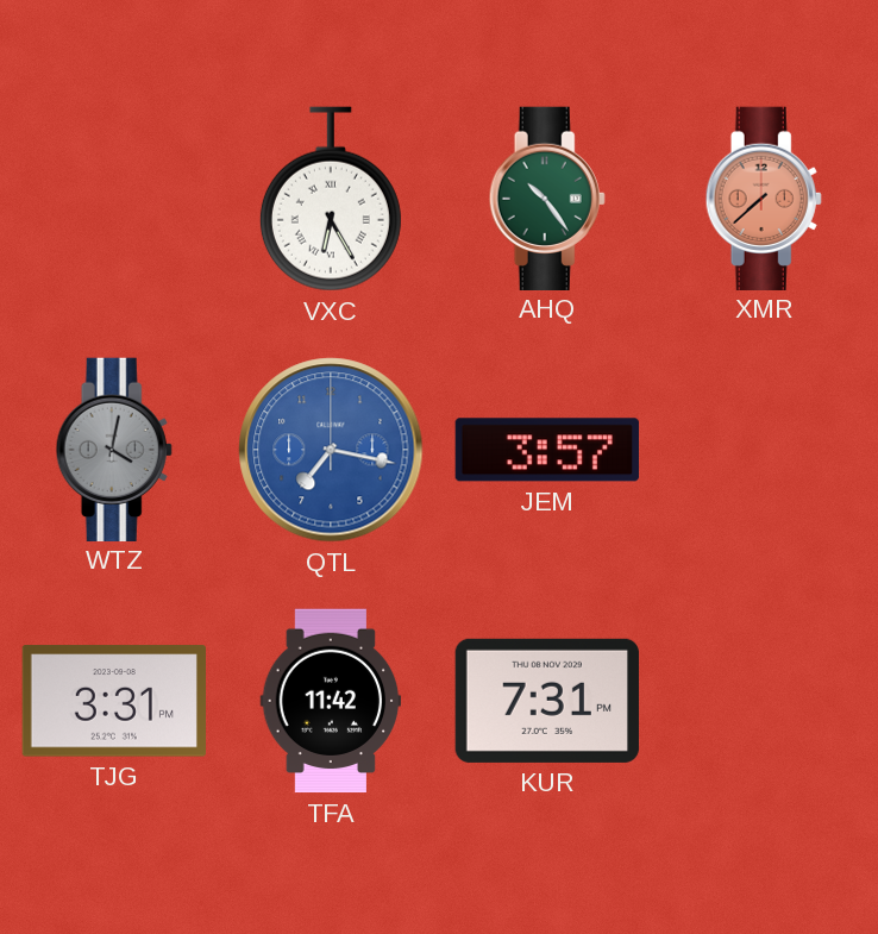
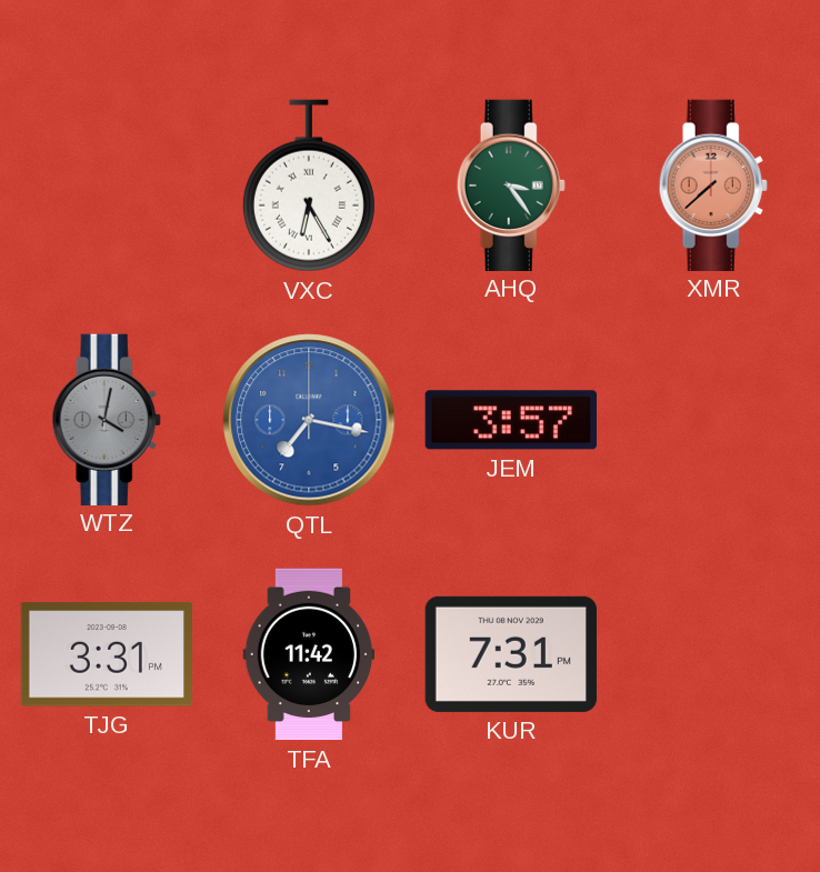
AHQ: 10:24 -> 3:24
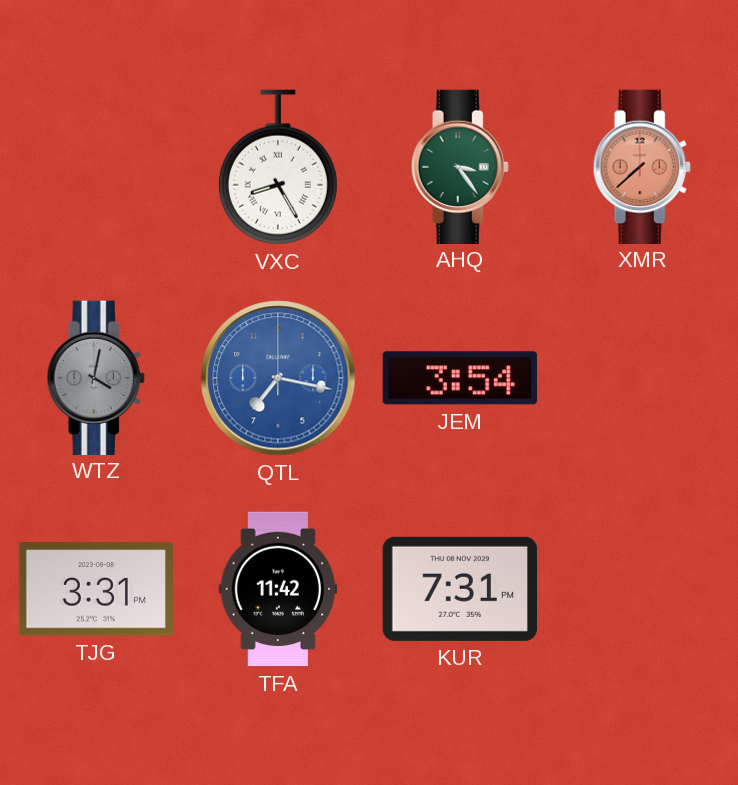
VXC: 6:25 -> 8:25
JEM: 3:57 -> 3:54
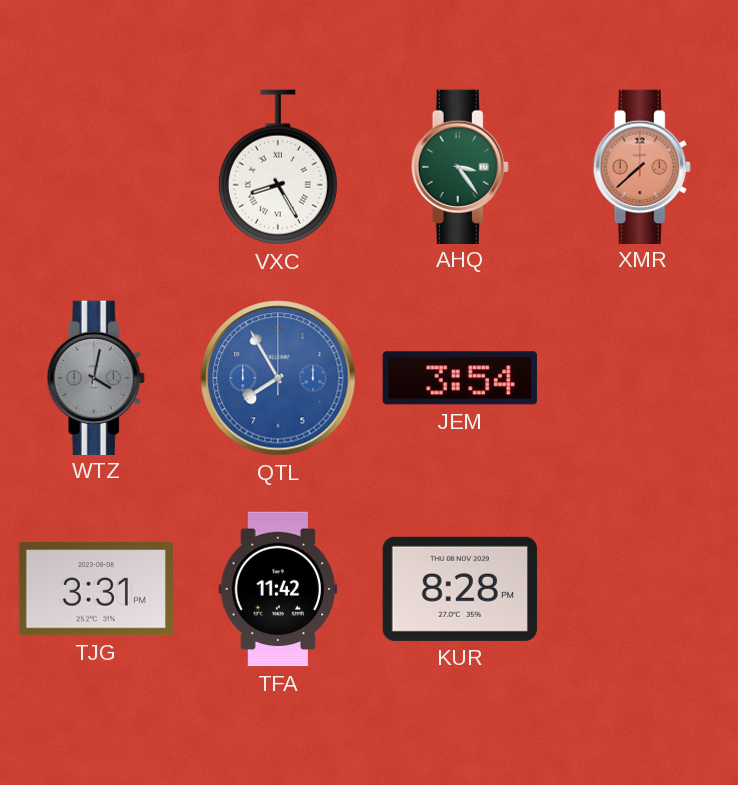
QTL: 7:17 -> 7:55
KUR: 7:31 -> 8:28
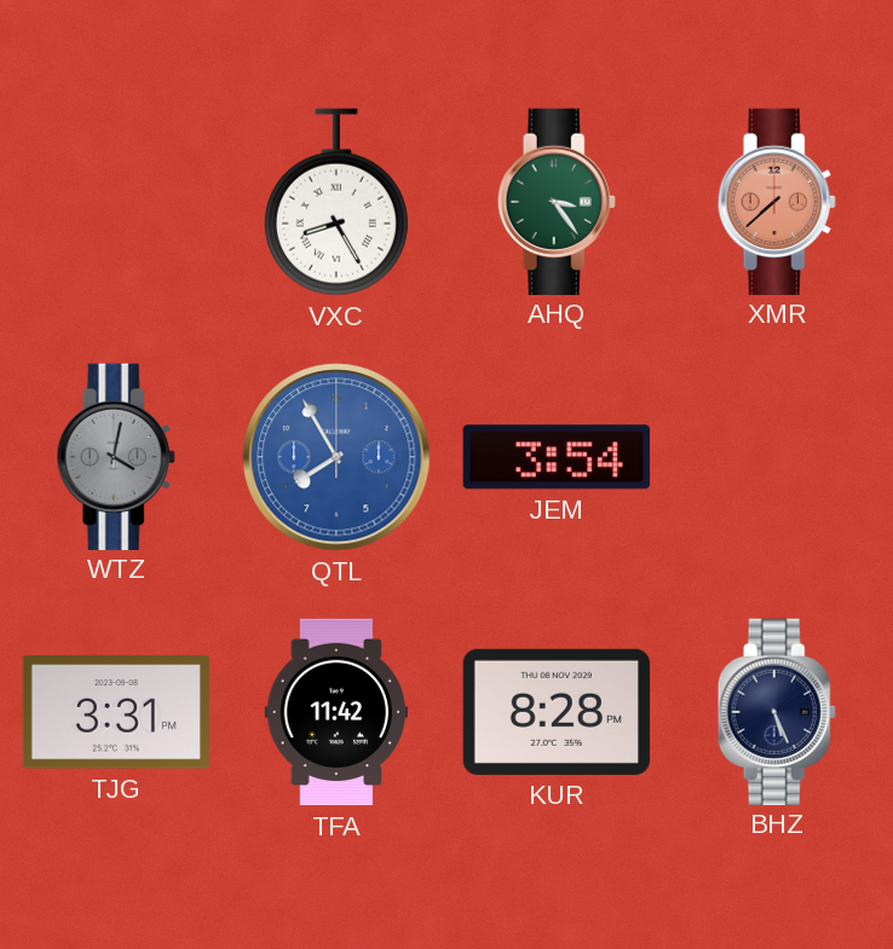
BHZ: none -> 5:26
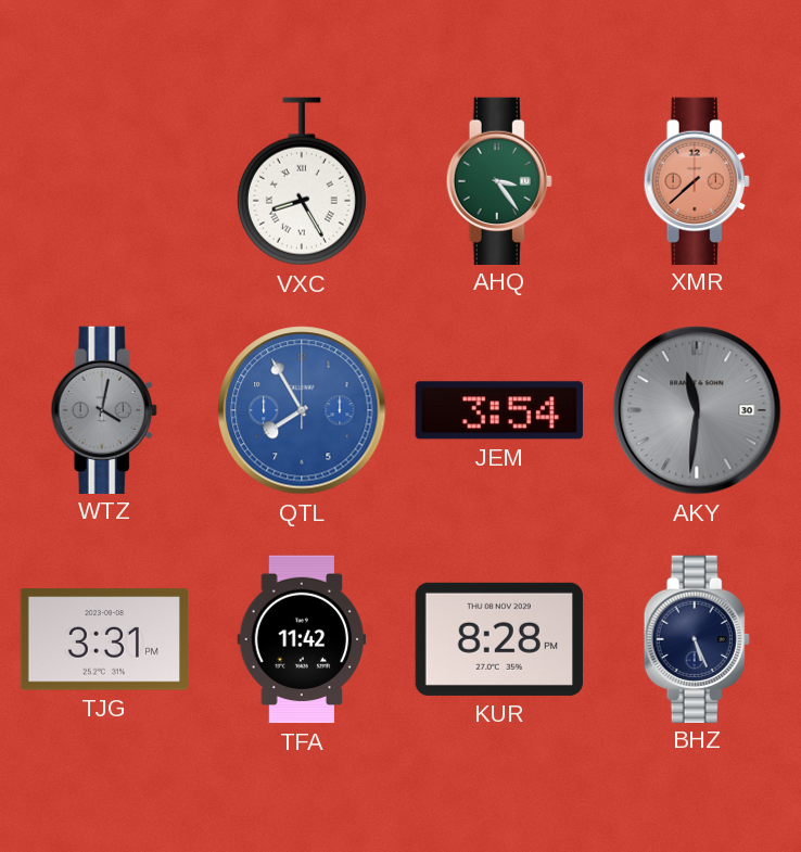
AKY: none -> 11:31
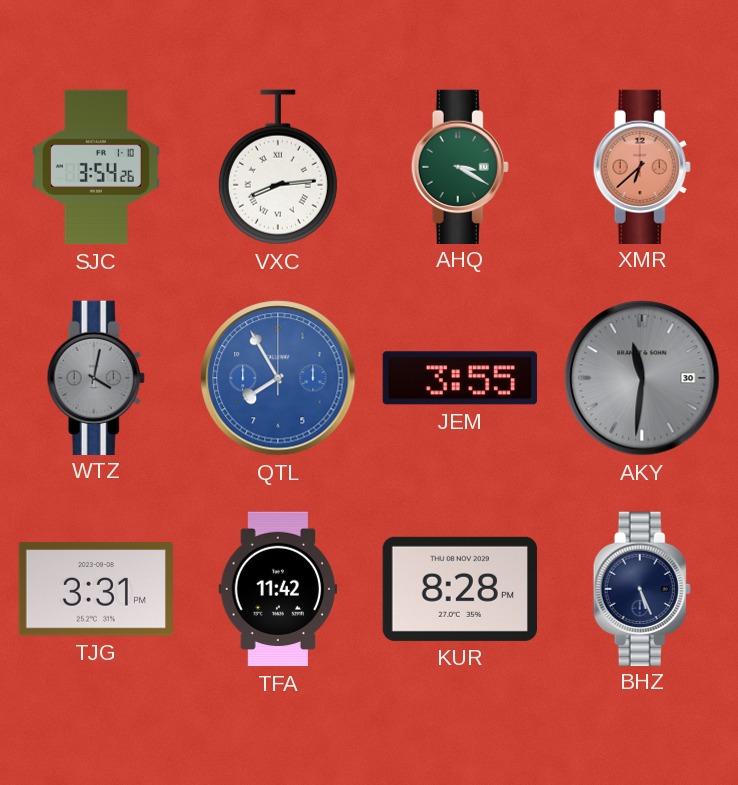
SJC: none -> 3:54
VXC: 8:25 -> 8:14
AHQ: 3:24 -> 3:20
XMR: 7:38 -> 6:38
JEM: 3:54 -> 3:55
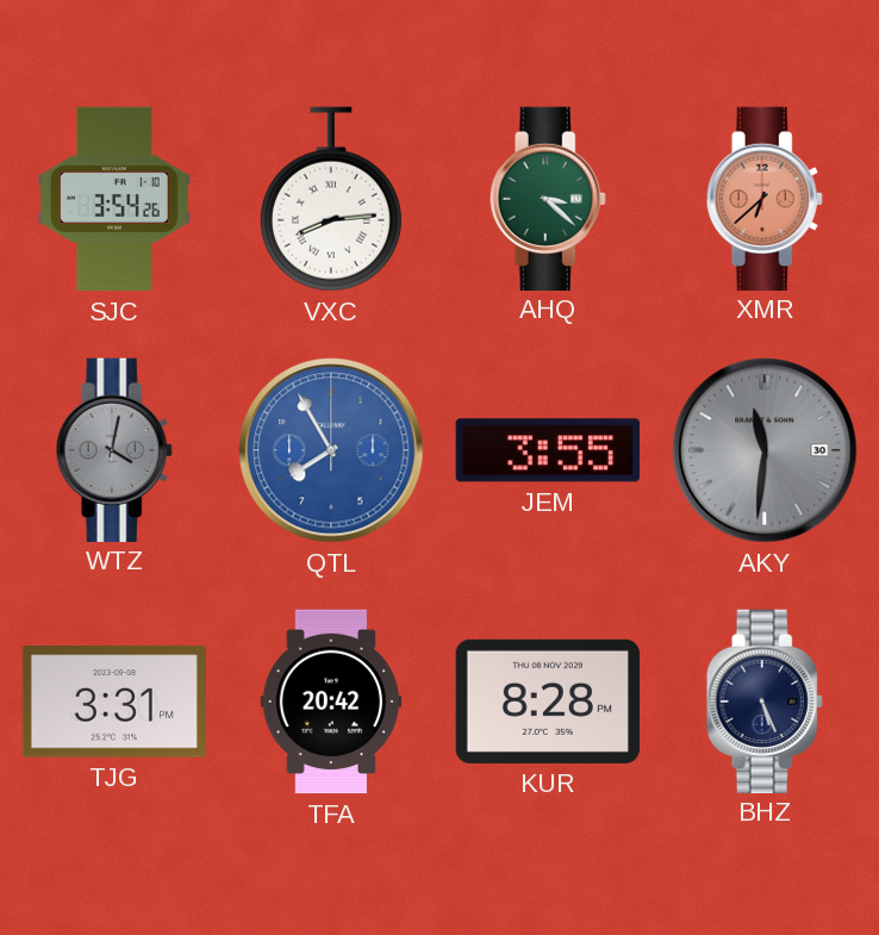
AHQ: 3:20 -> 3:22
TFA: 11:42 -> 20:42
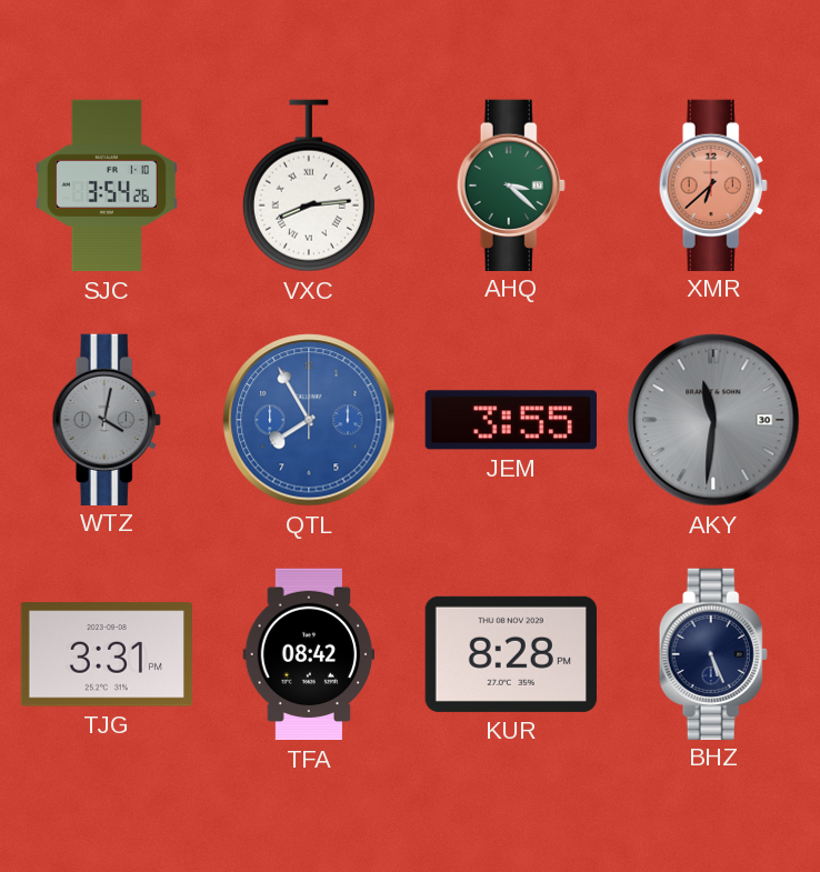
TFA: 20:42 -> 08:42
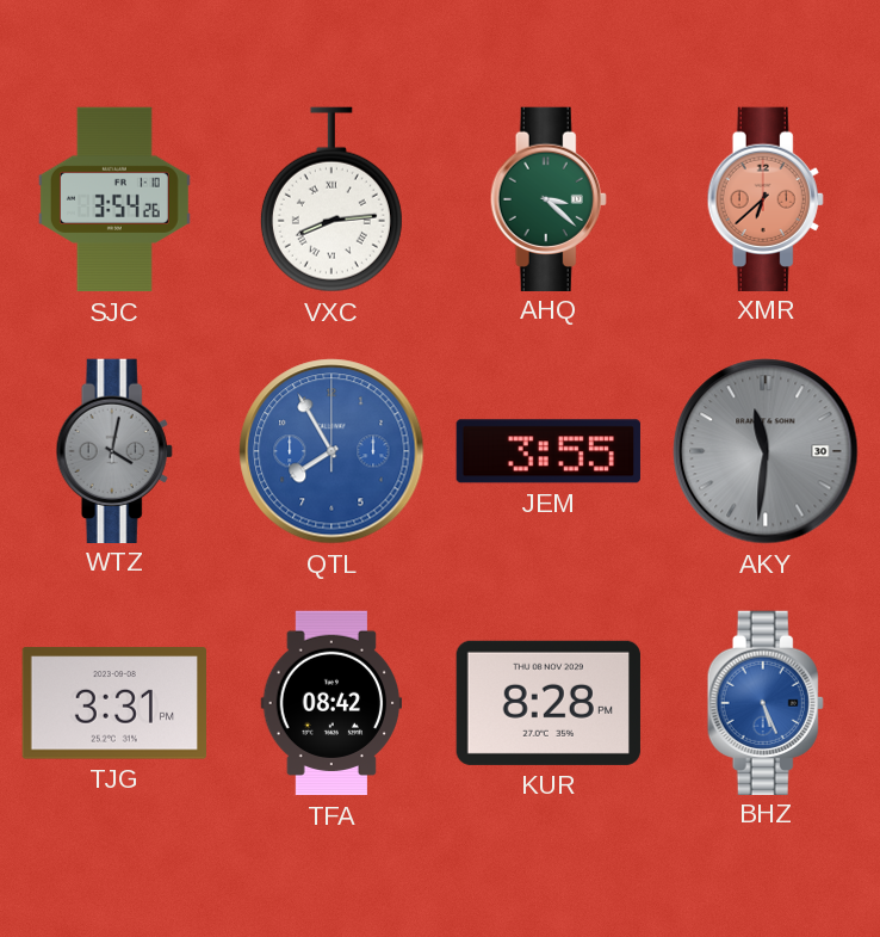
BHZ dial: navy -> blue
